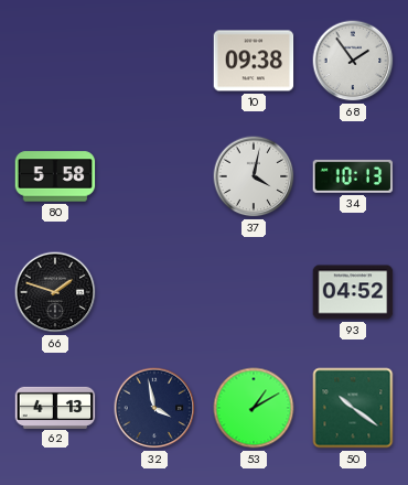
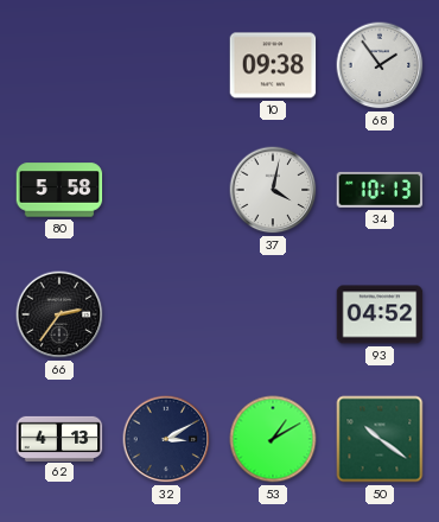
66: 1:48 -> 2:36
32: 3:58 -> 3:10
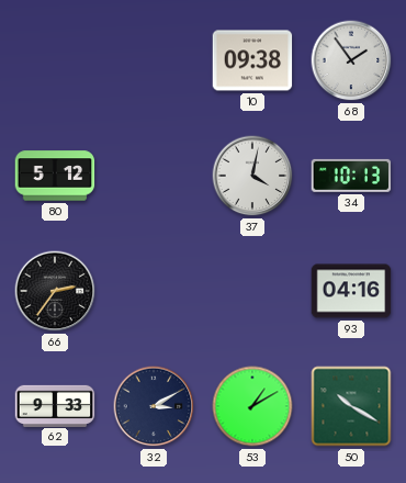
80: 5:58 -> 5:12
93: 04:52 -> 04:16
62: 4:13 -> 9:33
50: 10:21 -> 10:20
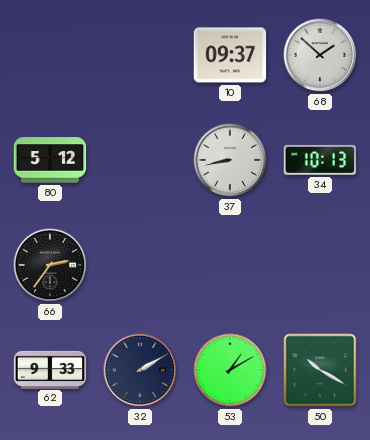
10: 09:38 -> 09:37
68: 1:54 -> 1:52
37: 4:02 -> 8:43
93: 04:16 -> none
32: 3:10 -> 2:10
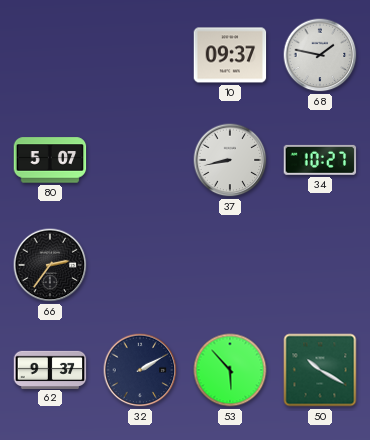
68: 1:52 -> 1:47
80: 5:12 -> 5:07
34: 10:13 -> 10:27
62: 9:33 -> 9:37
53: 1:10 -> 5:53
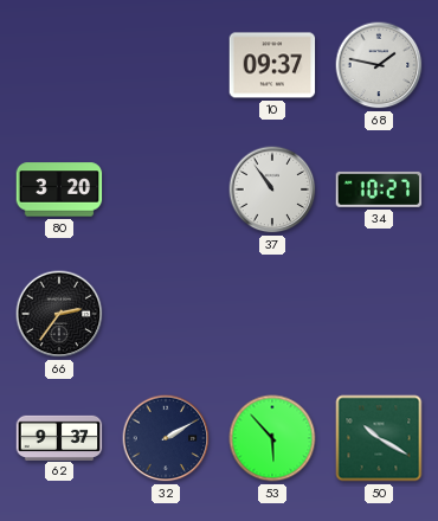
80: 5:07 -> 3:20
37: 8:43 -> 10:54
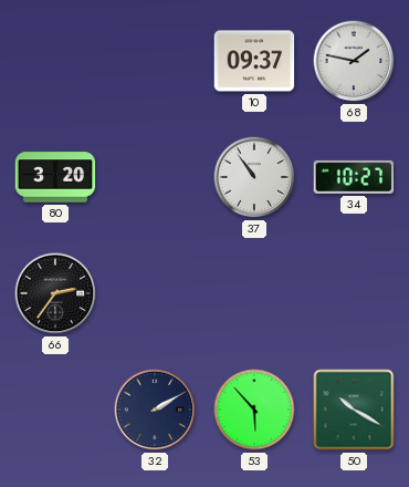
62: 9:37 -> none
